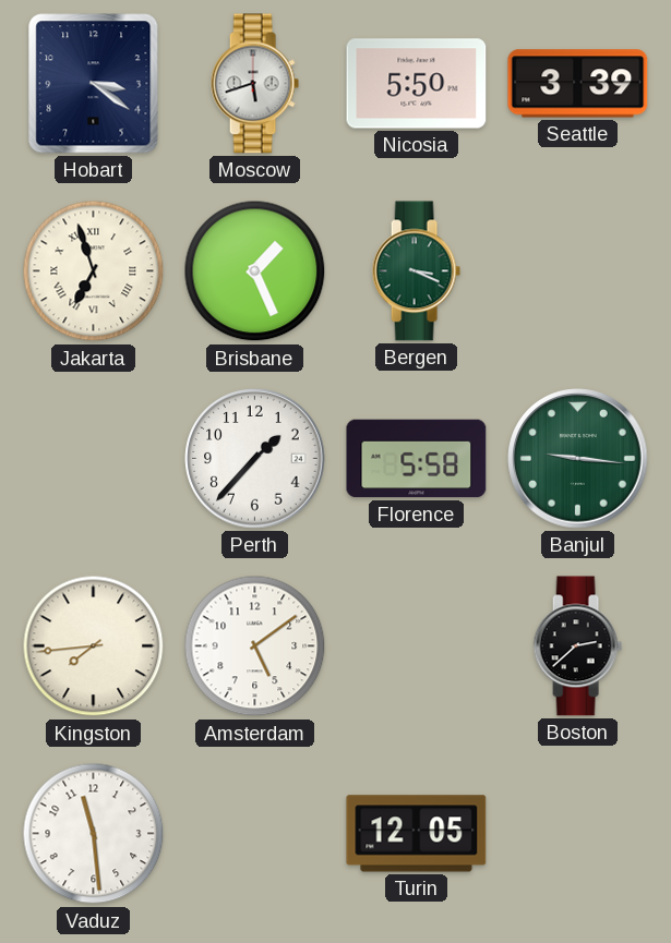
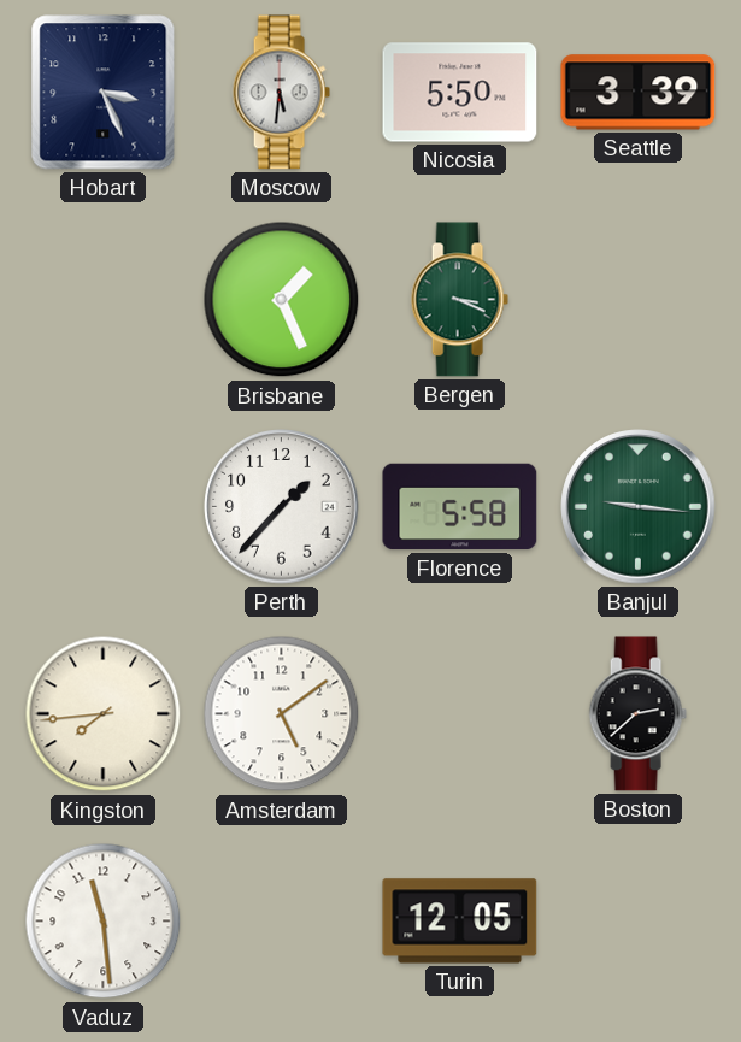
Hobart: 3:21 -> 3:26
Moscow: 5:42 -> 5:31
Jakarta: 6:57 -> none
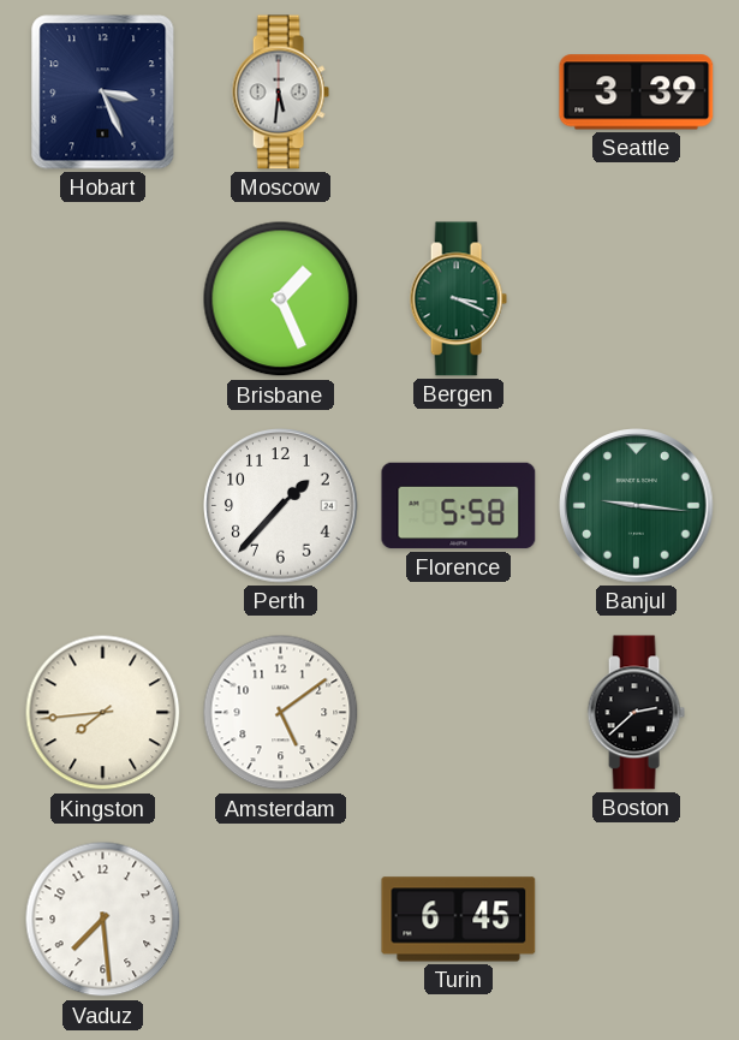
Nicosia: 5:50 -> none
Vaduz: 11:29 -> 7:29
Turin: 12:05 -> 6:45
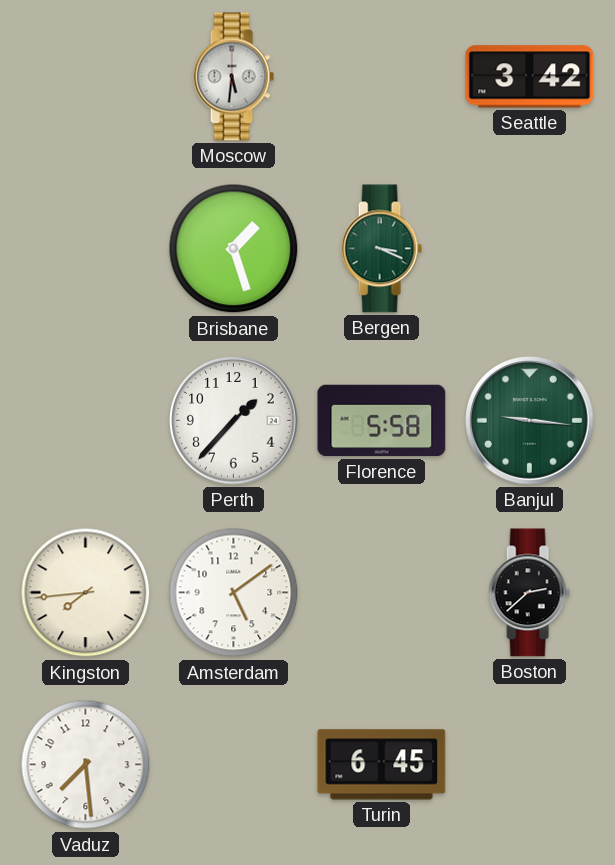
Hobart: 3:26 -> none
Seattle: 3:39 -> 3:42
Brisbane: 1:26 -> 1:27
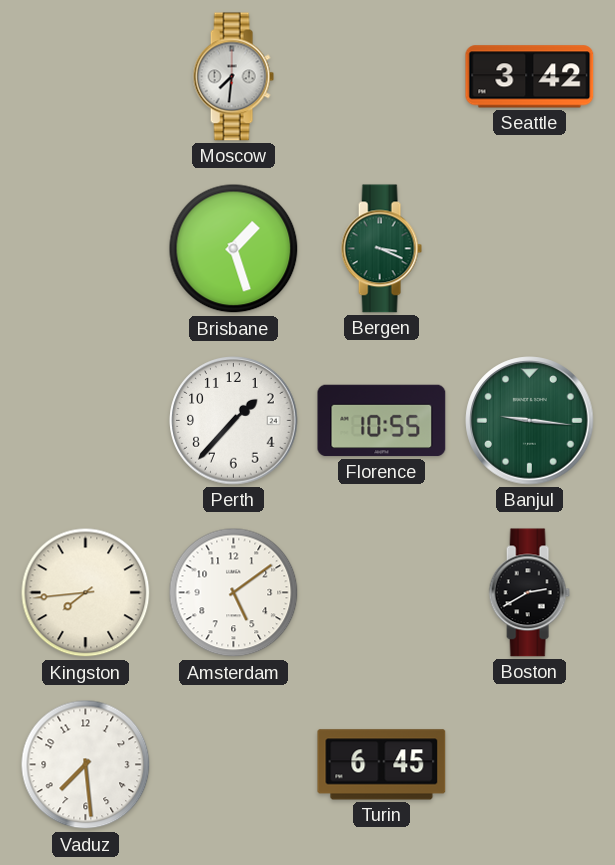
Moscow: 5:31 -> 7:31
Florence: 5:58 -> 10:55
Boston: 2:38 -> 2:40
